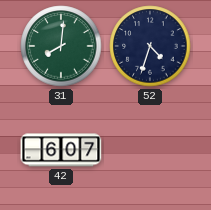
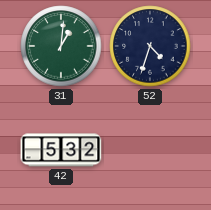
31: 8:01 -> 1:01
42: 6:07 -> 5:32
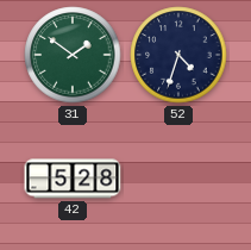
31: 1:01 -> 1:51
42: 5:32 -> 5:28
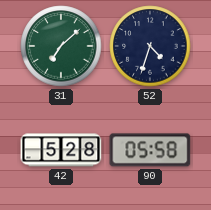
31: 1:51 -> 7:08
90: none -> 05:58
